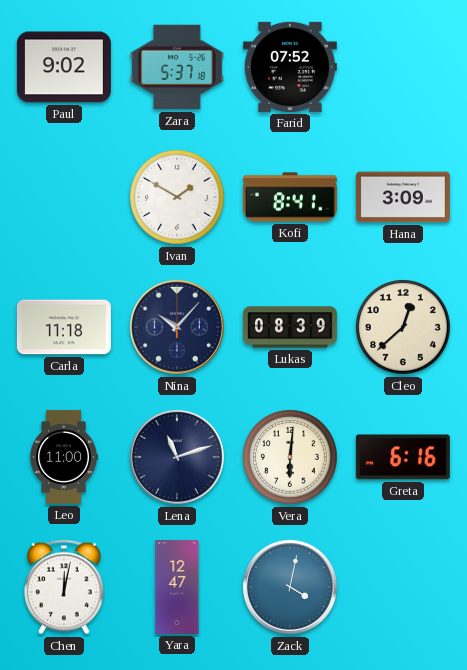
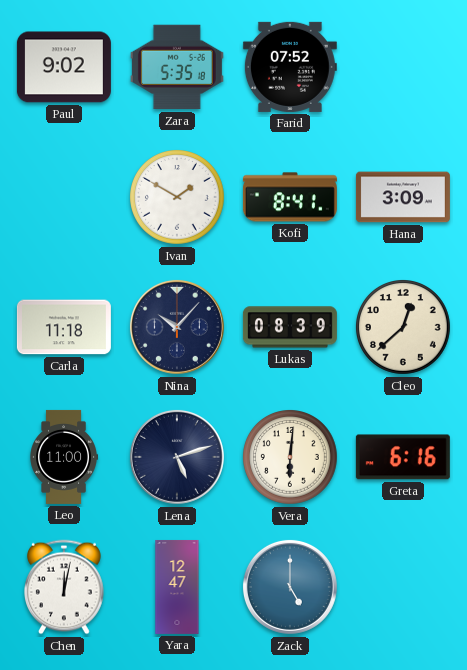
Zara: 5:37 -> 5:35
Lena: 11:12 -> 5:12
Zack: 4:02 -> 5:00
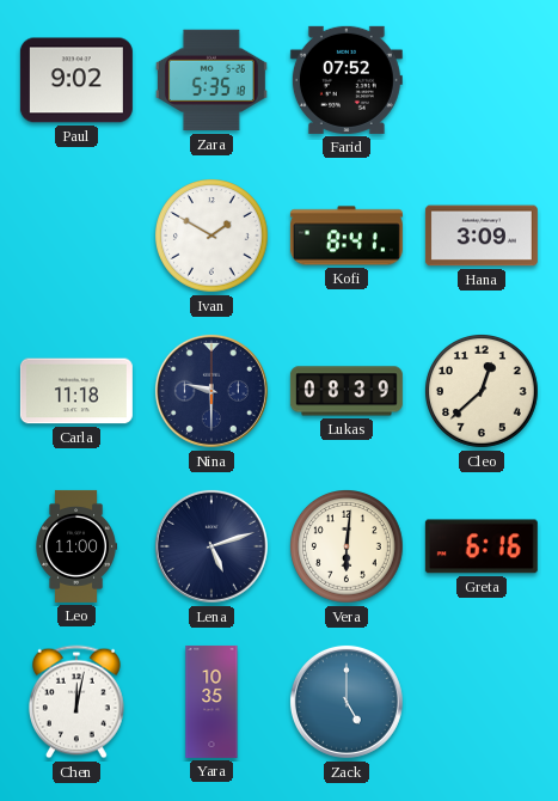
Nina: 10:07 -> 9:30
Yara: 12:47 -> 10:35
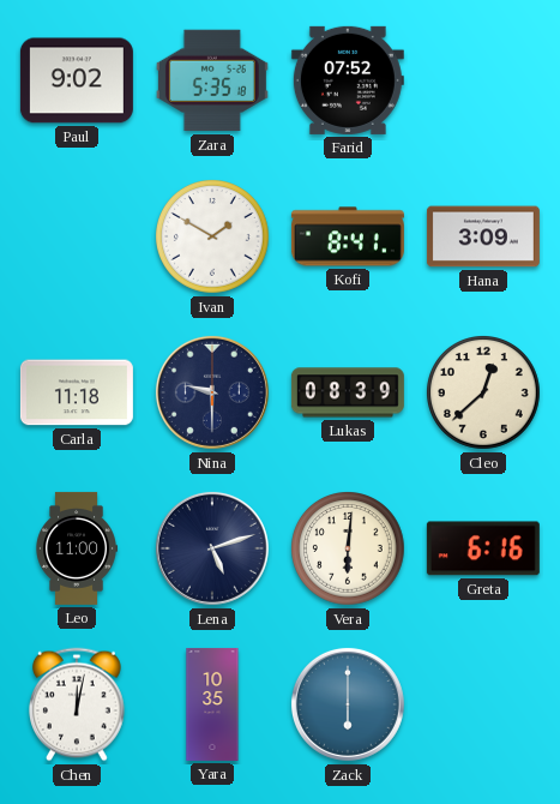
Zack: 5:00 -> 6:00
